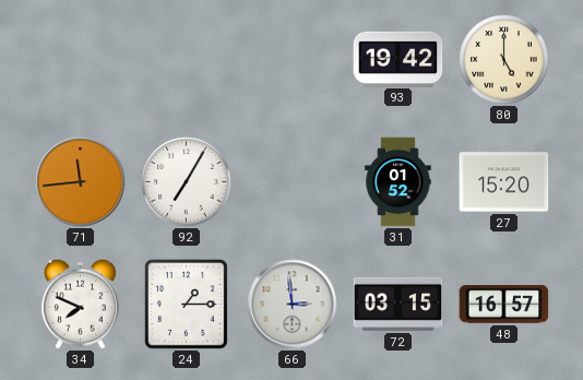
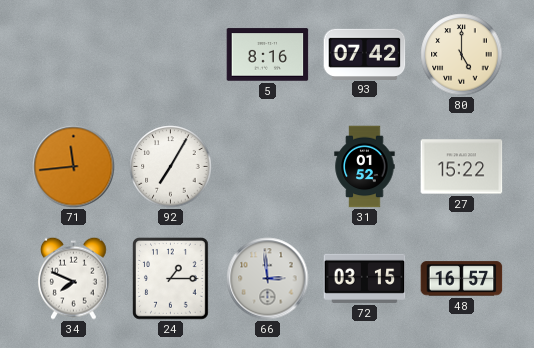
5: none -> 8:16
93: 19:42 -> 07:42
27: 15:20 -> 15:22
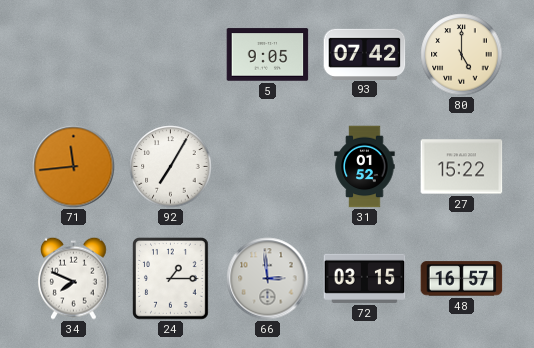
5: 8:16 -> 9:05
